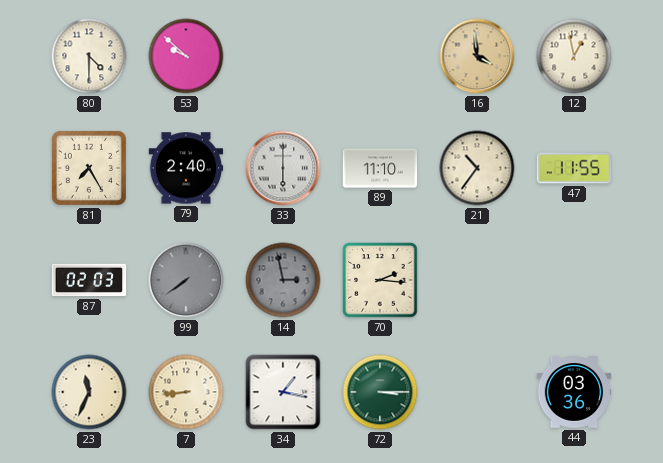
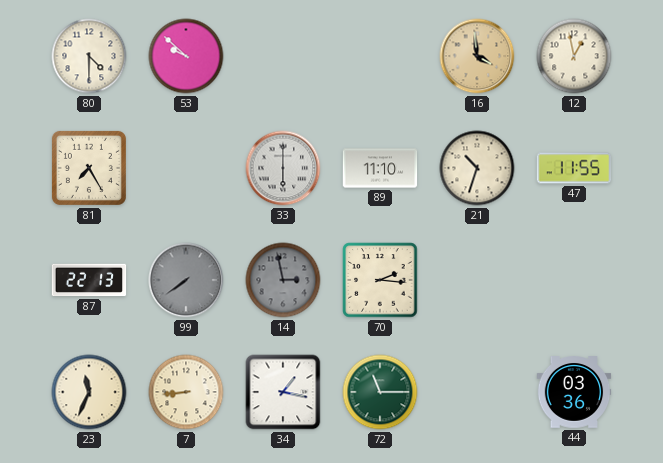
79: 2:40 -> none
21: 10:36 -> 10:33
87: 02:03 -> 22:13
72: 3:15 -> 11:15
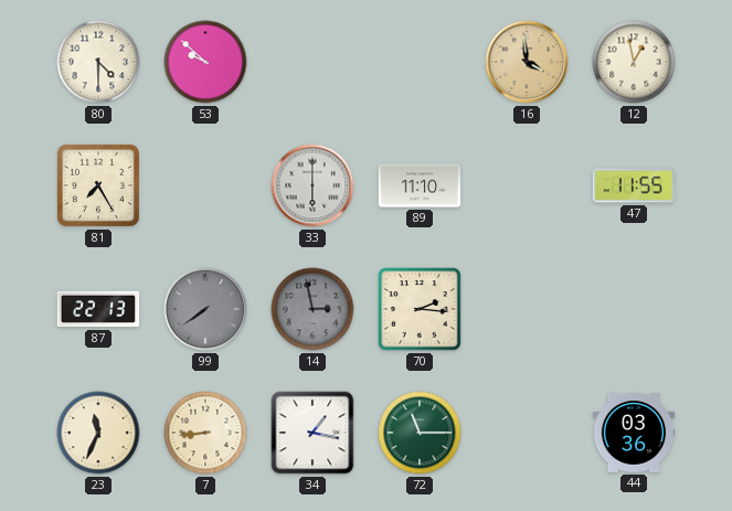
21: 10:33 -> none
